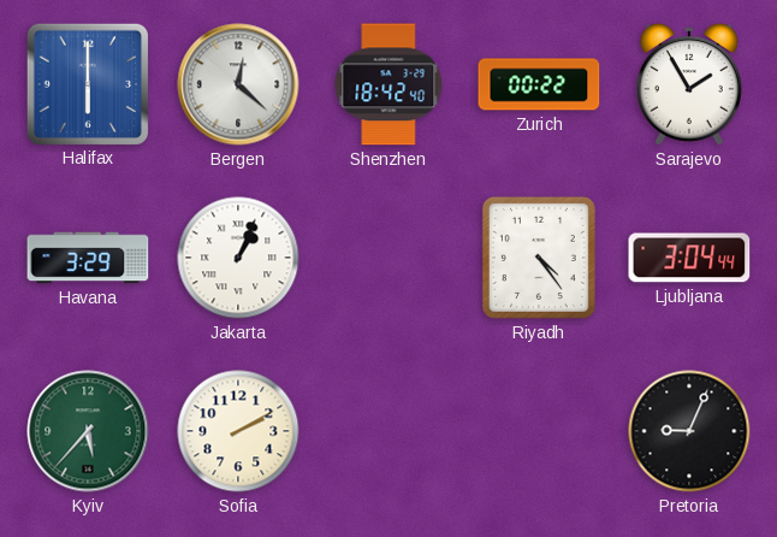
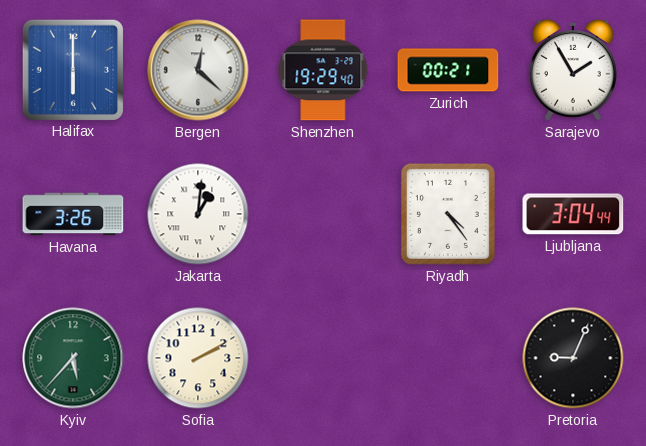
Shenzhen: 18:42 -> 19:29
Zurich: 00:22 -> 00:21
Havana: 3:29 -> 3:26
Jakarta: 1:04 -> 1:01
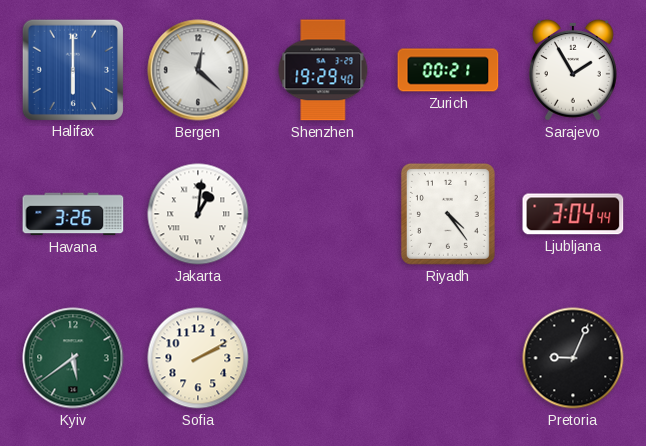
Kyiv: 5:37 -> 5:39
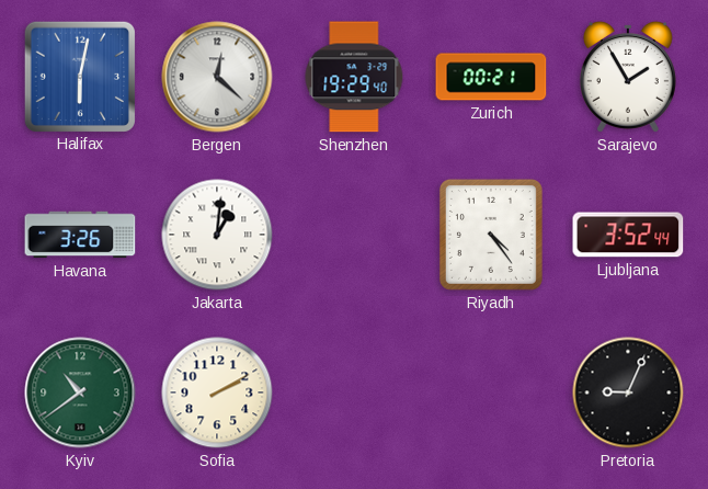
Halifax: 6:00 -> 6:02
Ljubljana: 3:04 -> 3:52
Kyiv: 5:39 -> 10:39
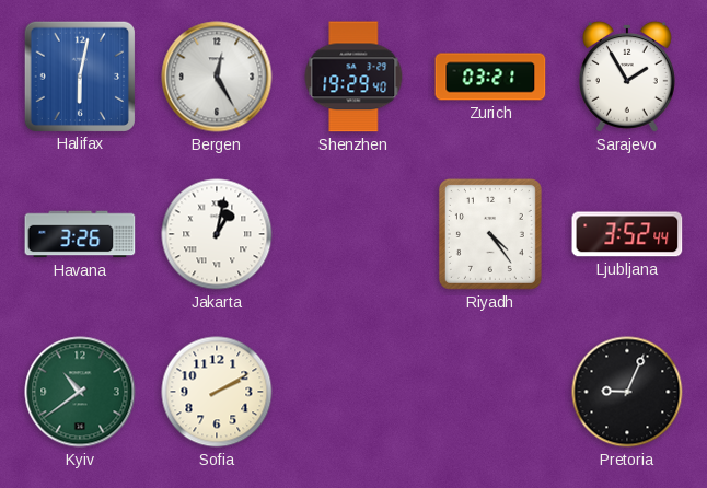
Bergen: 12:22 -> 12:25
Zurich: 00:21 -> 03:21
Jakarta: 1:01 -> 1:02
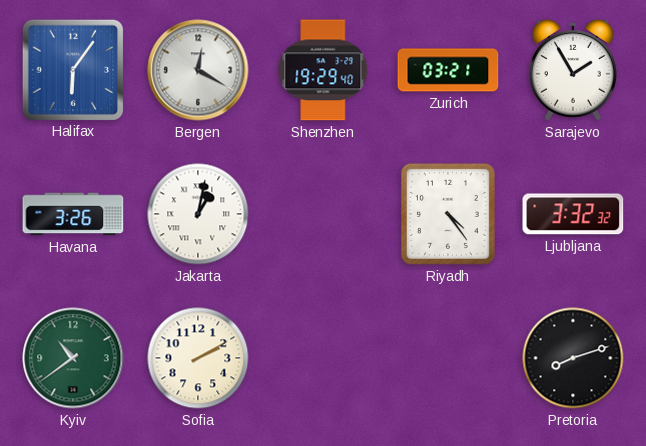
Halifax: 6:02 -> 6:06
Bergen: 12:25 -> 12:20
Ljubljana: 3:52 -> 3:32
Pretoria: 9:04 -> 8:12
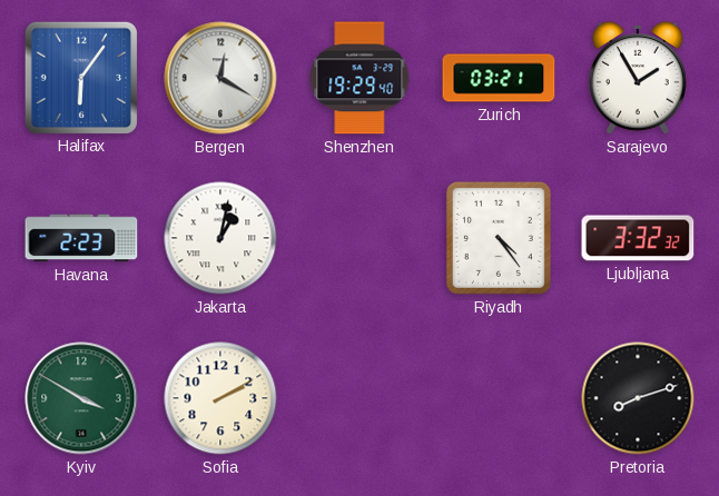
Havana: 3:26 -> 2:23
Kyiv: 10:39 -> 3:50
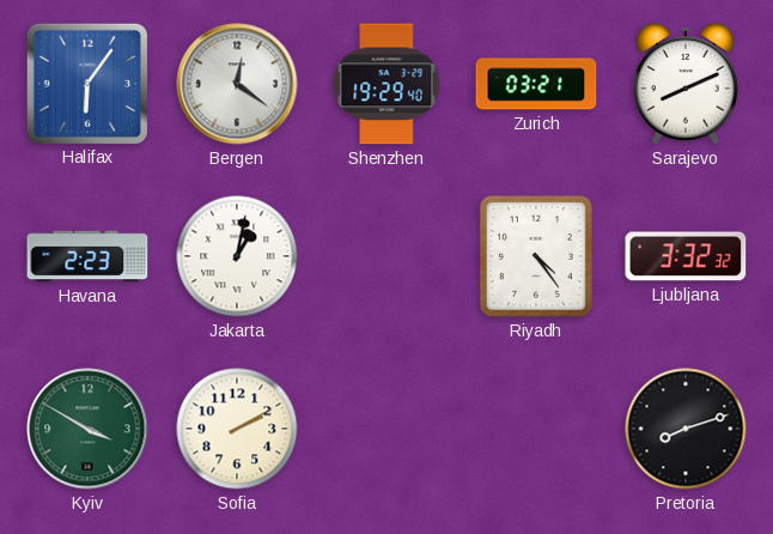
Bergen: 12:20 -> 12:21
Sarajevo: 1:55 -> 8:11
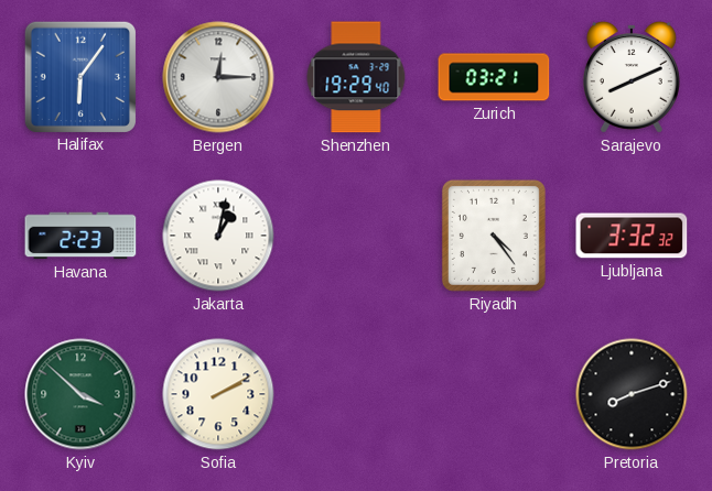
Bergen: 12:21 -> 12:15
Kyiv: 3:50 -> 3:52
